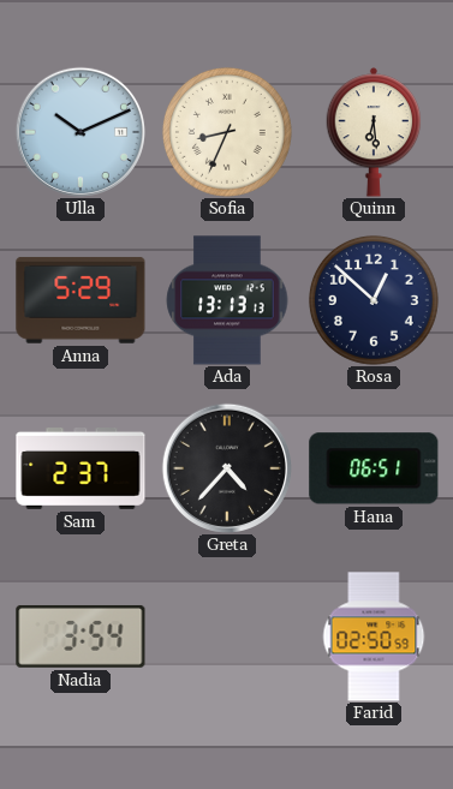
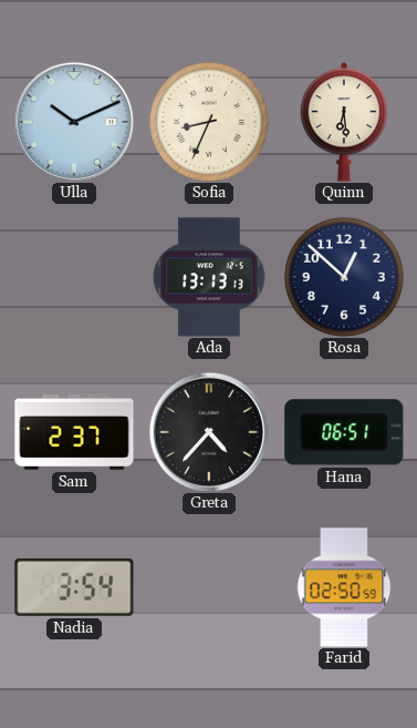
Anna: 5:29 -> none
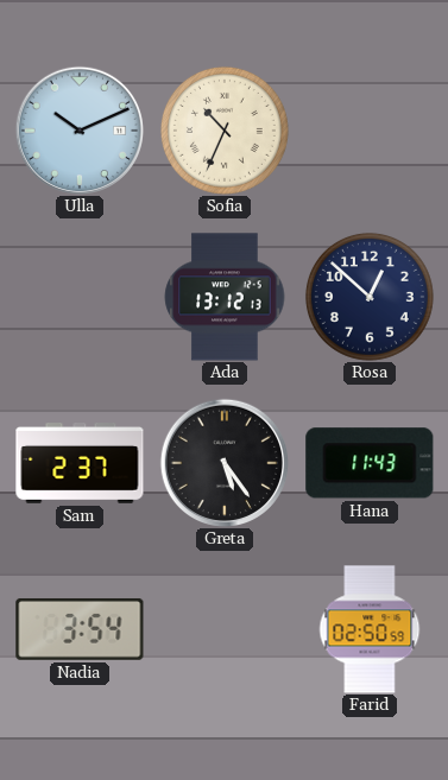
Sofia: 8:34 -> 10:34
Quinn: 6:29 -> none
Ada: 13:13 -> 13:12
Greta: 4:37 -> 5:24
Hana: 06:51 -> 11:43
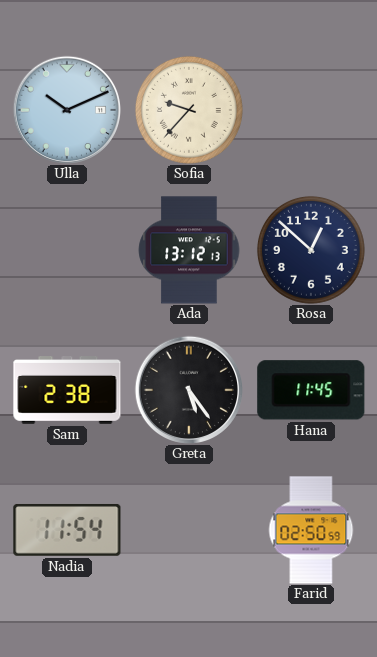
Sofia: 10:34 -> 9:37
Sam: 2:37 -> 2:38
Hana: 11:43 -> 11:45
Nadia: 3:54 -> 11:54
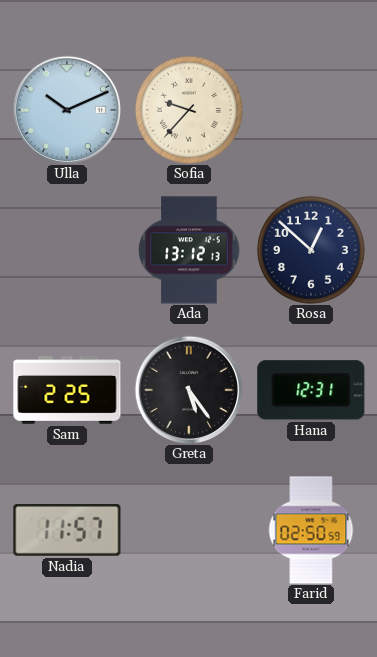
Sam: 2:38 -> 2:25
Hana: 11:45 -> 12:31
Nadia: 11:54 -> 11:57
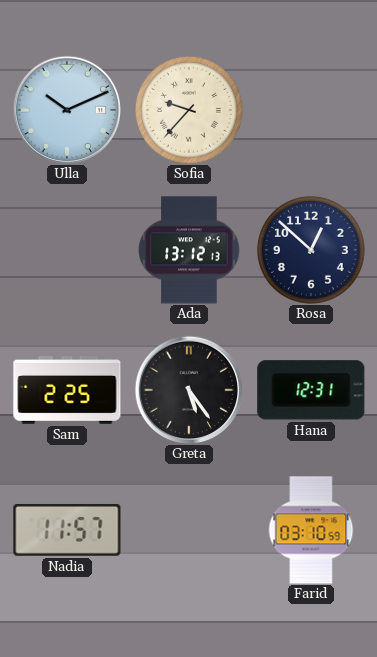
Farid: 02:50 -> 03:10
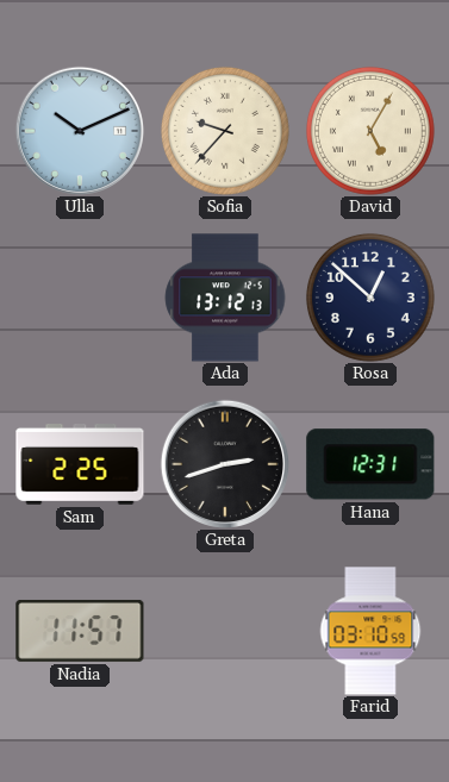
David: none -> 5:05
Greta: 5:24 -> 2:42
